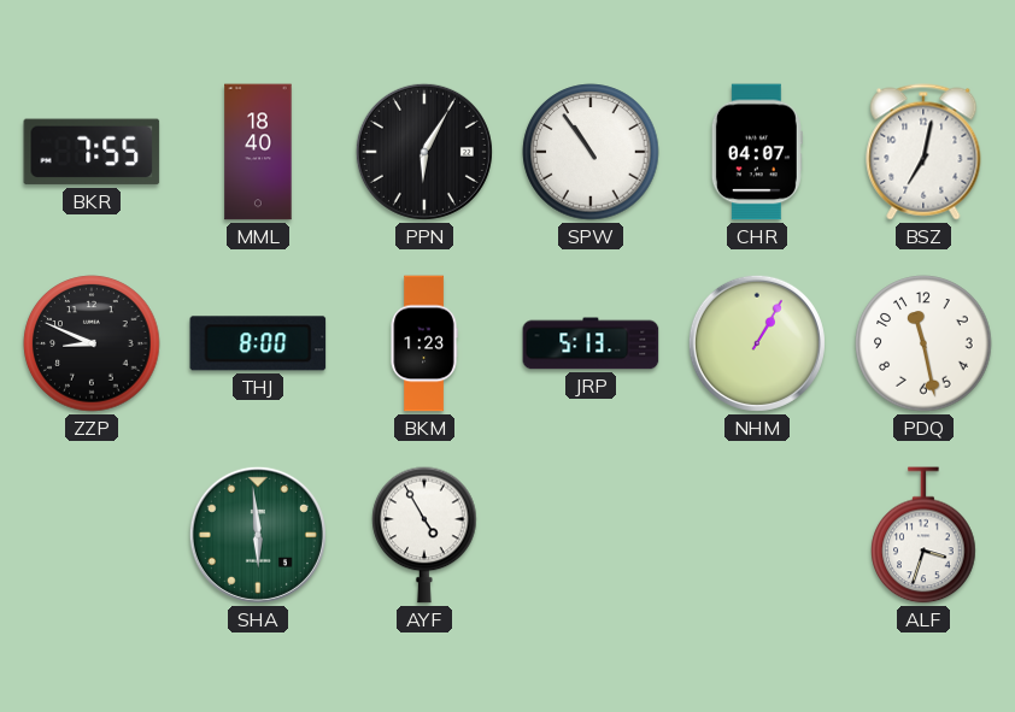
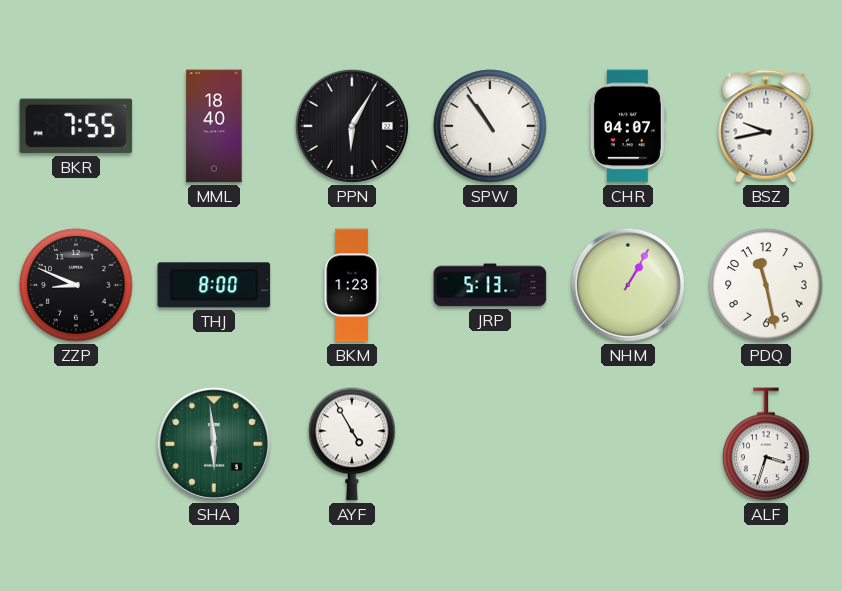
BSZ: 7:02 -> 9:43
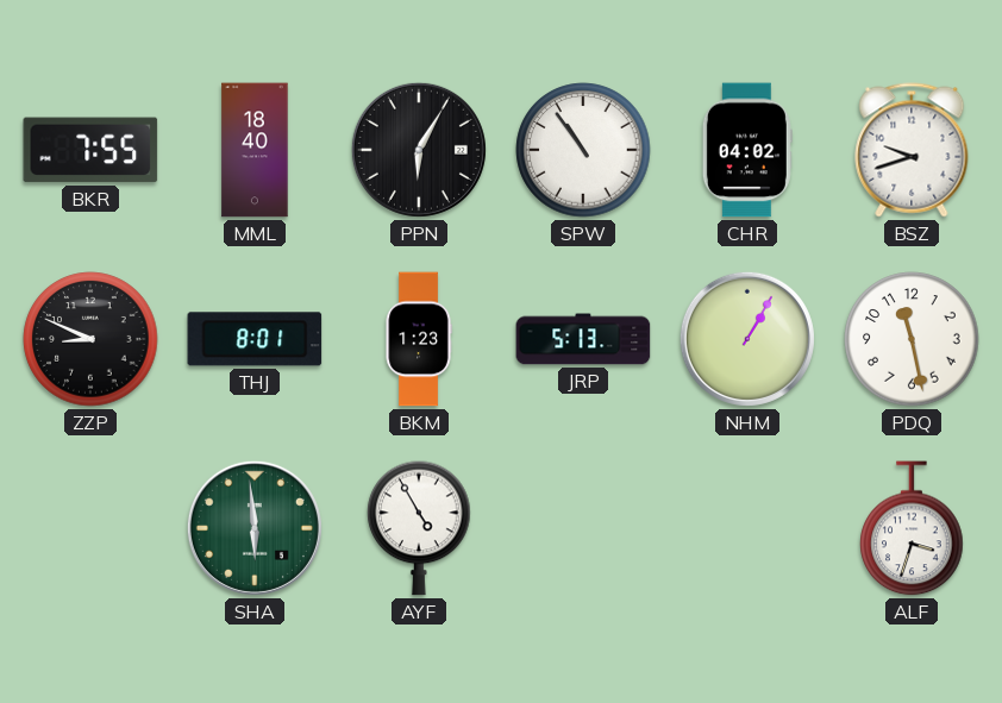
CHR: 04:07 -> 04:02
BSZ: 9:43 -> 9:42
THJ: 8:00 -> 8:01
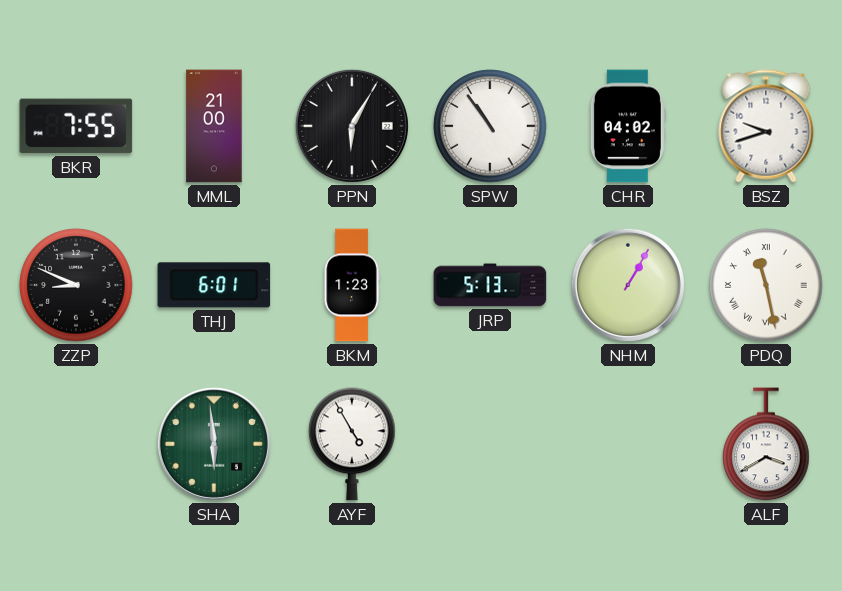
MML: 18:40 -> 21:00
THJ: 8:01 -> 6:01
PDQ numerals: Arabic -> Roman
ALF: 3:33 -> 3:40
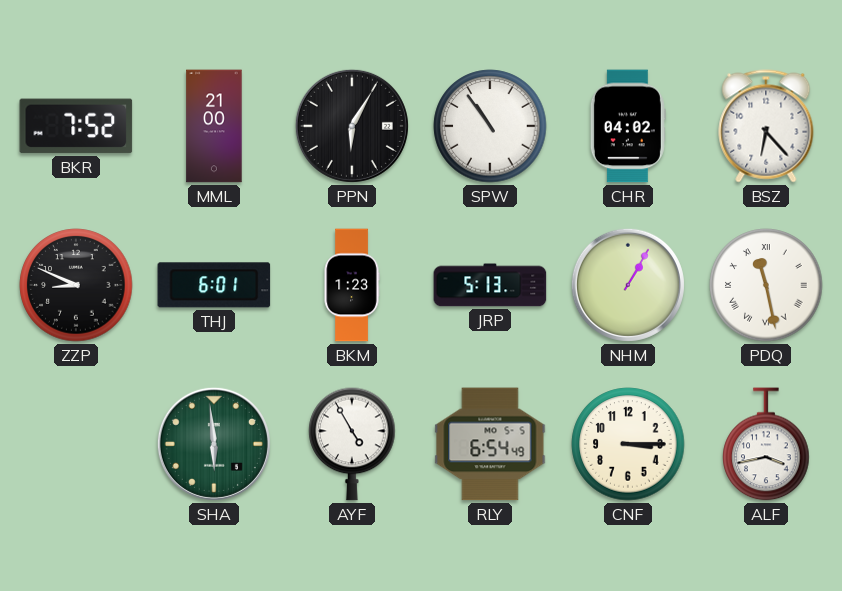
BKR: 7:55 -> 7:52
BSZ: 9:42 -> 6:23
RLY: none -> 6:54
CNF: none -> 3:15
ALF: 3:40 -> 3:43
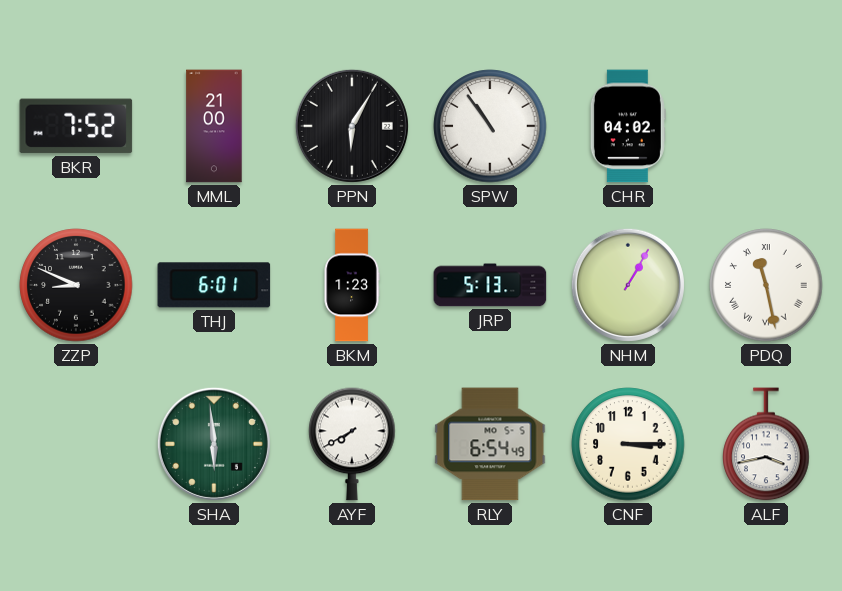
BSZ: 6:23 -> none
AYF: 4:55 -> 7:40
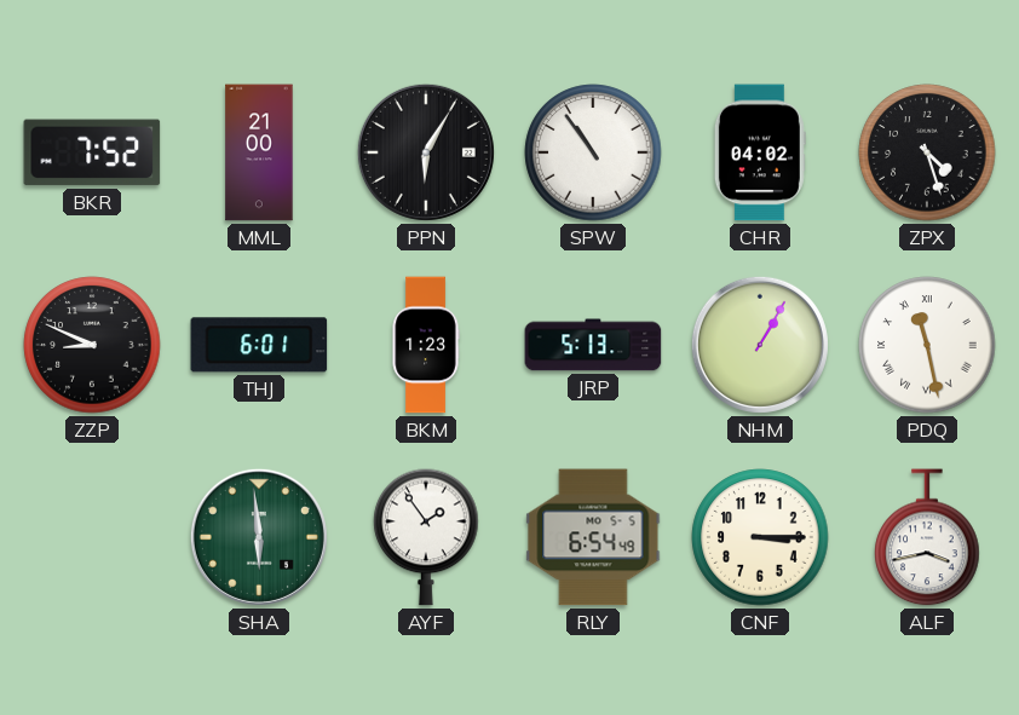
ZPX: none -> 4:27
AYF: 7:40 -> 1:54
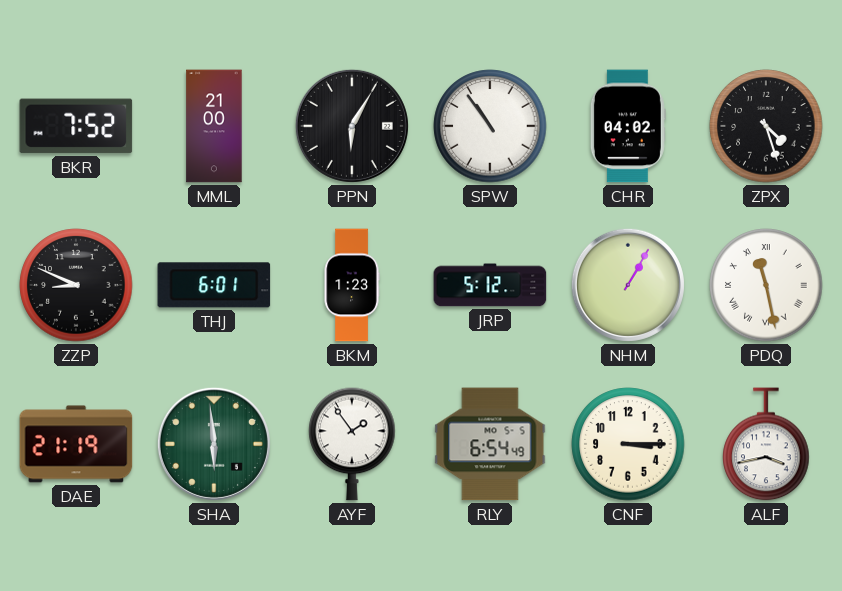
JRP: 5:13 -> 5:12
DAE: none -> 21:19
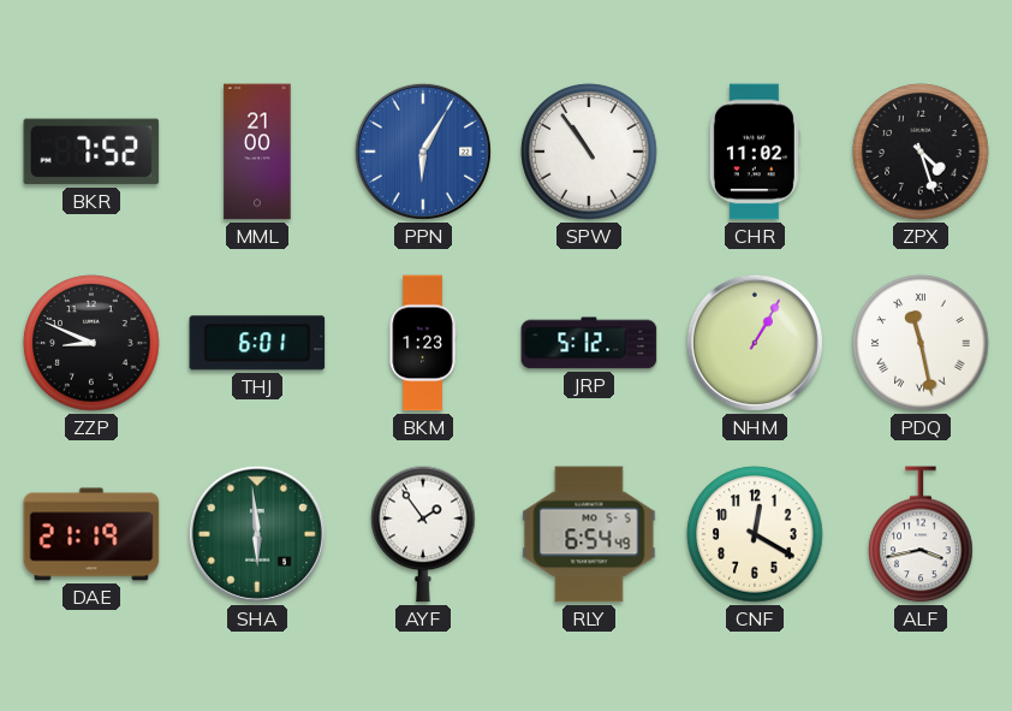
PPN dial: black -> blue
CHR: 04:02 -> 11:02
CNF: 3:15 -> 12:20
